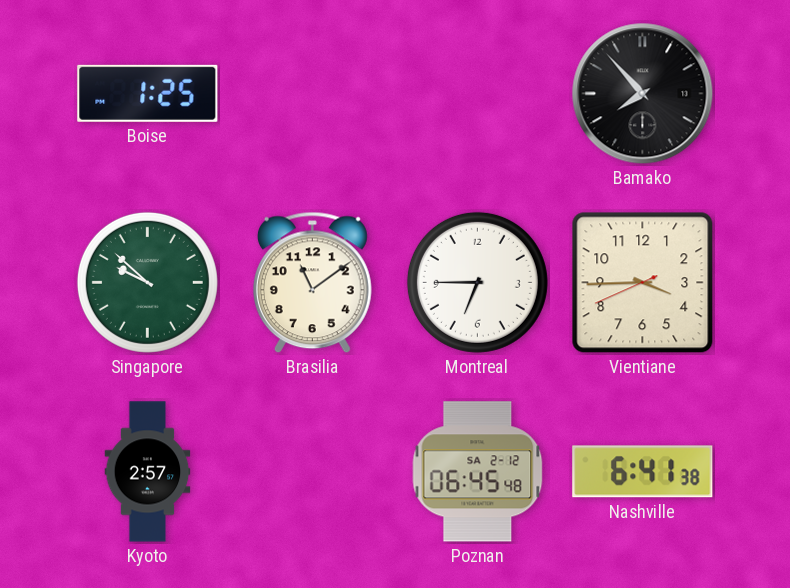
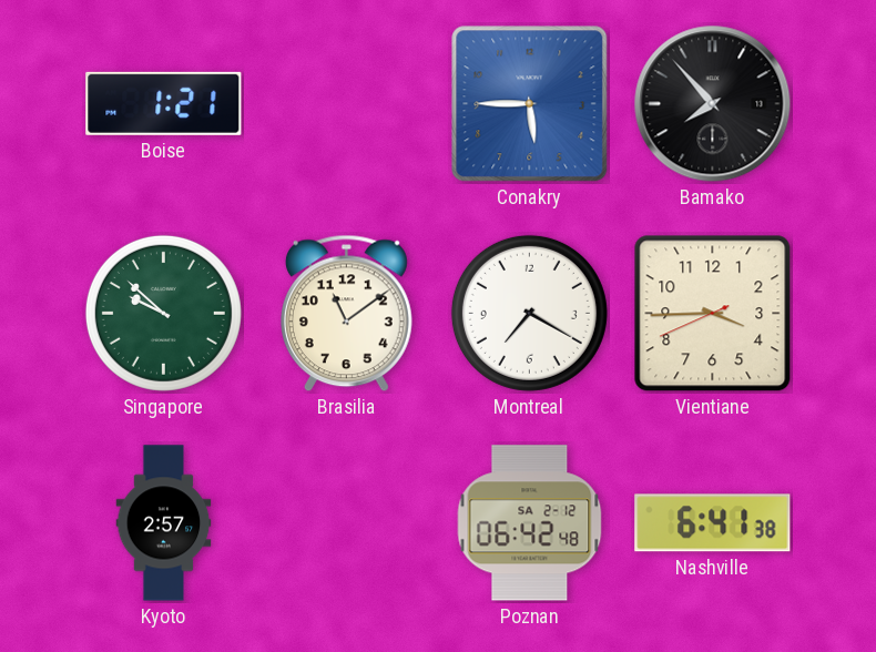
Boise: 1:25 -> 1:21
Conakry: none -> 5:45
Montreal: 6:45 -> 7:20
Poznan: 06:45 -> 06:42
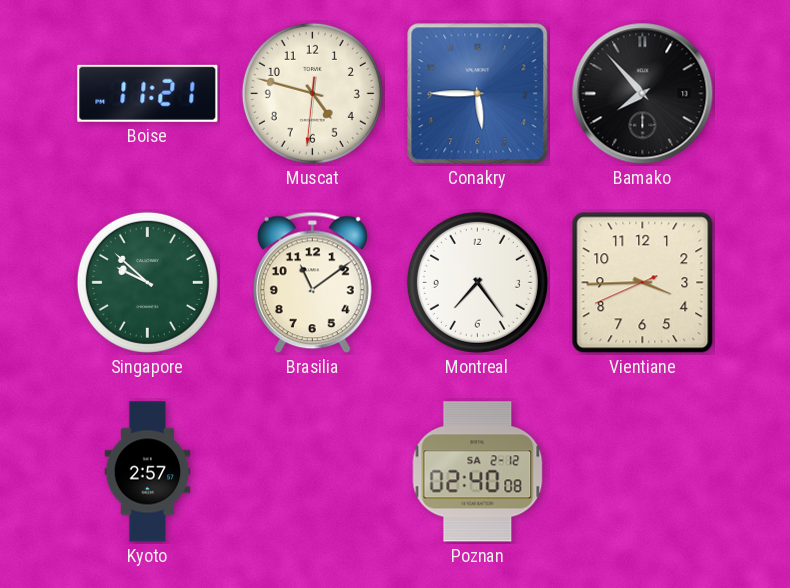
Boise: 1:21 -> 11:21
Muscat: none -> 4:47
Montreal: 7:20 -> 7:24
Poznan: 06:42 -> 02:40
Nashville: 6:41 -> none
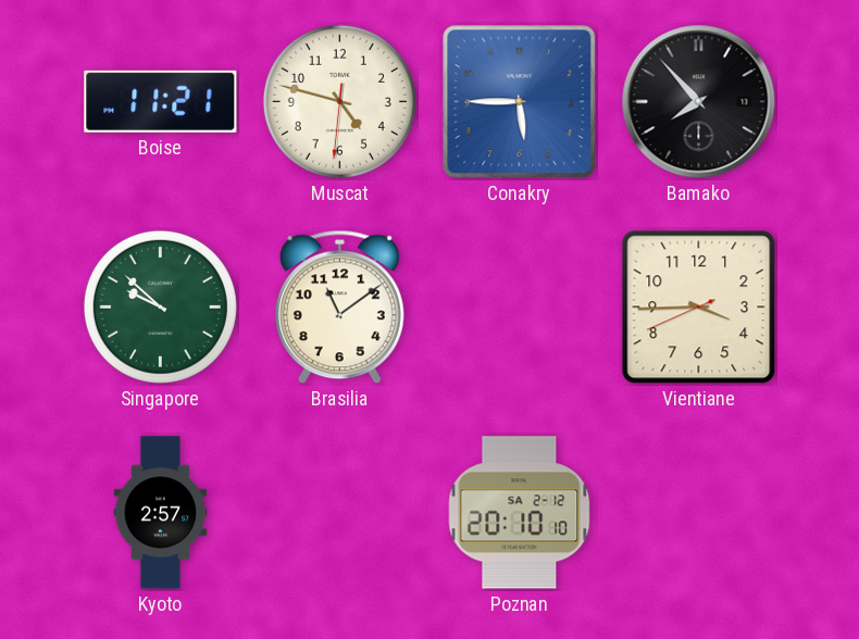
Montreal: 7:24 -> none
Poznan: 02:40 -> 20:10
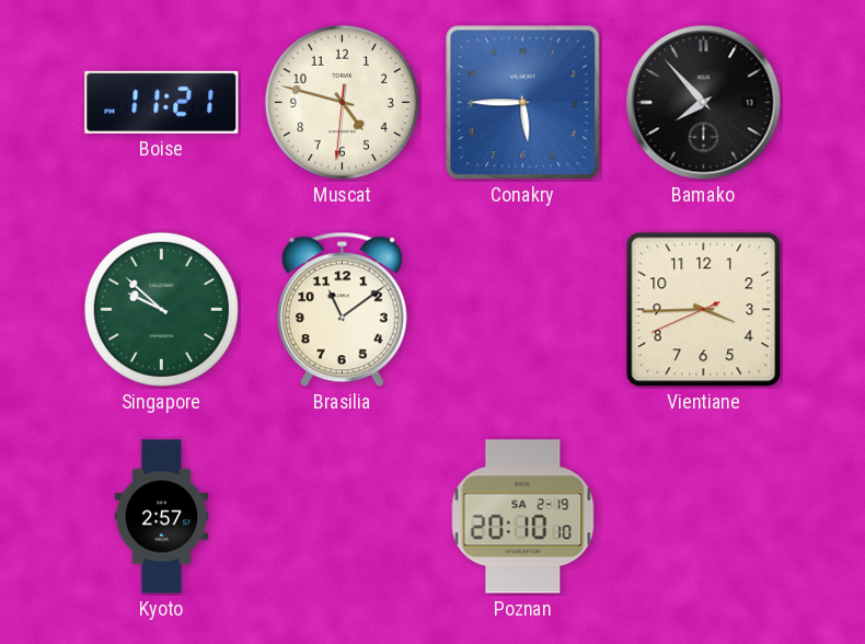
Poznan date: SA 2-12 -> SA 2-19
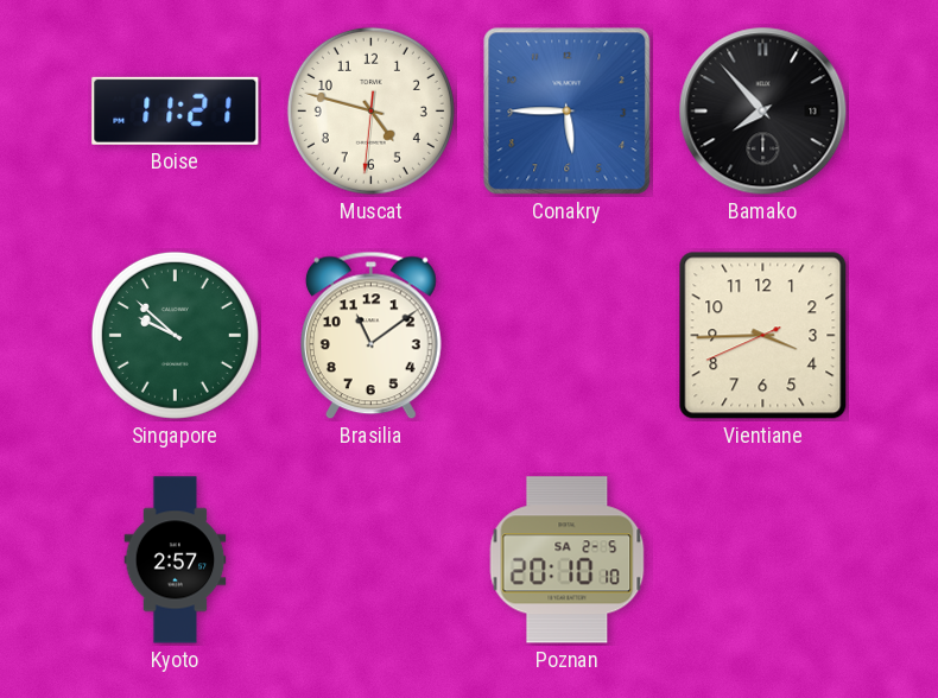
Poznan date: SA 2-19 -> SA 2-5
